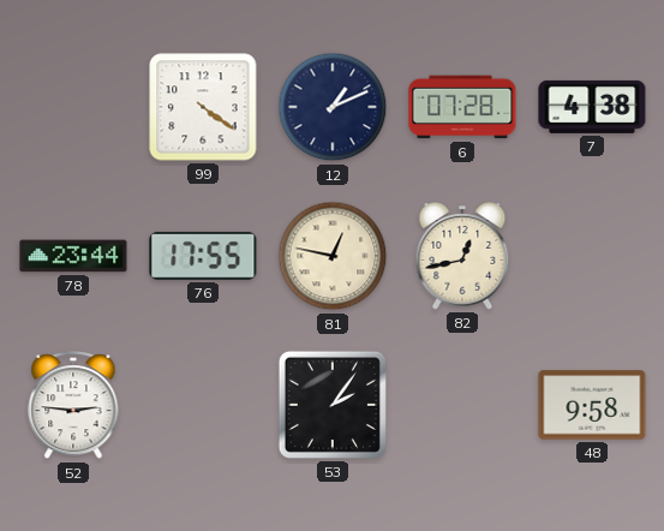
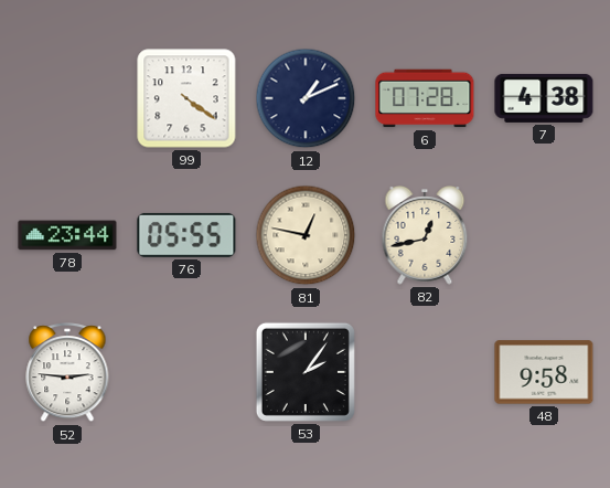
76: 17:55 -> 05:55
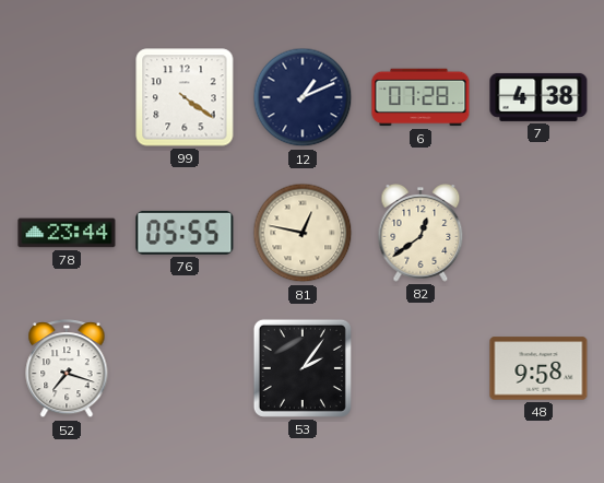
82: 12:43 -> 12:39
52: 2:46 -> 7:18
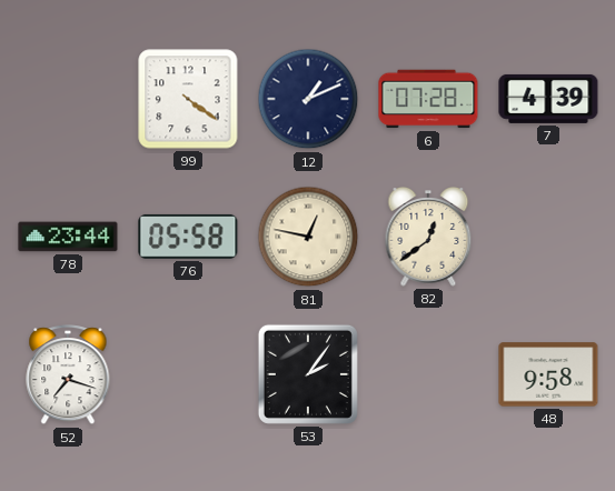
7: 4:38 -> 4:39
76: 05:55 -> 05:58
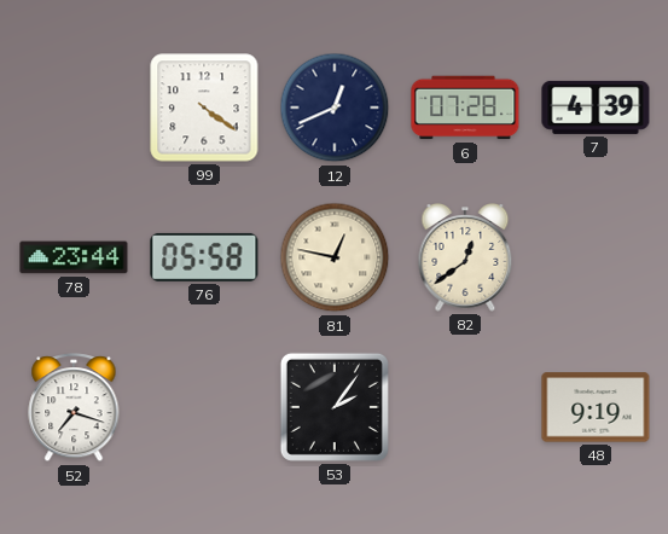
12: 1:11 -> 12:41
48: 9:58 -> 9:19
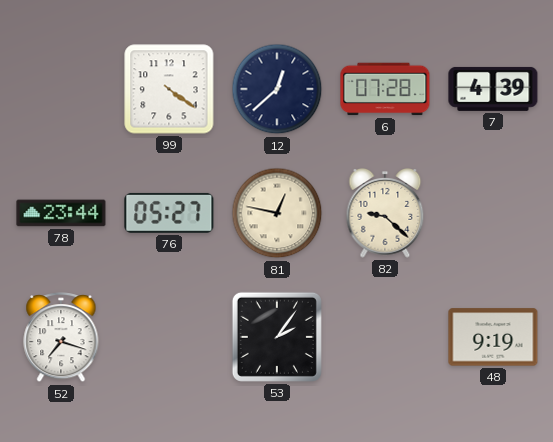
12: 12:41 -> 12:38
76: 05:58 -> 05:27
82: 12:39 -> 9:22
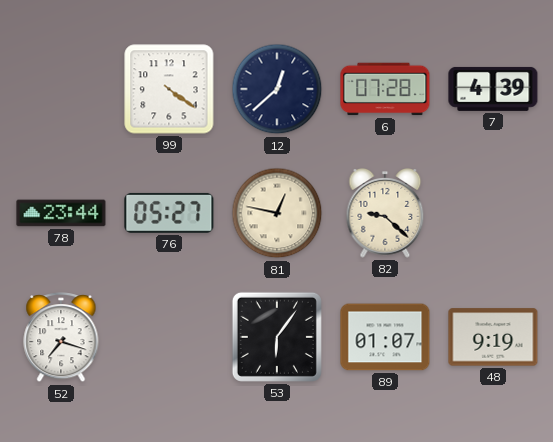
53: 2:06 -> 6:06
89: none -> 01:07
